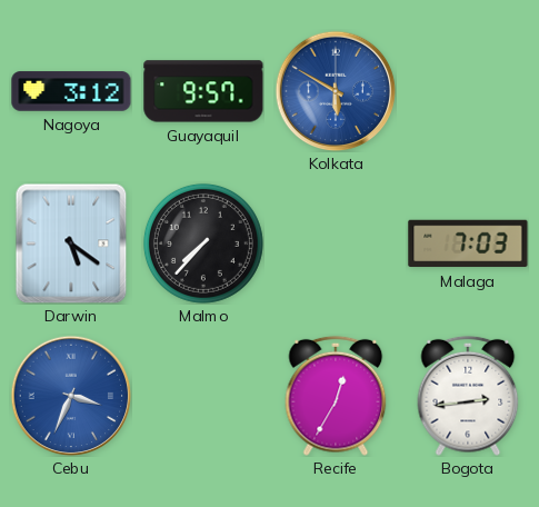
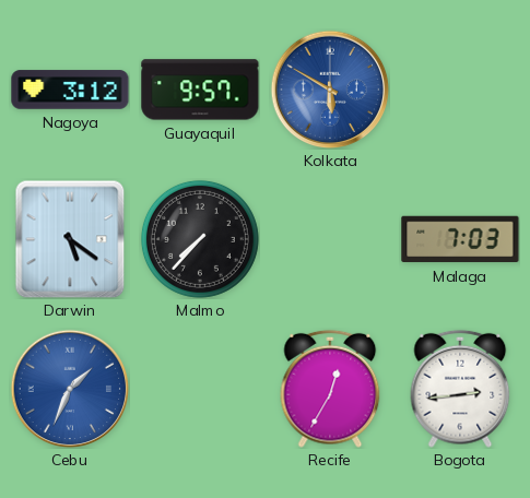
Cebu: 3:34 -> 1:34
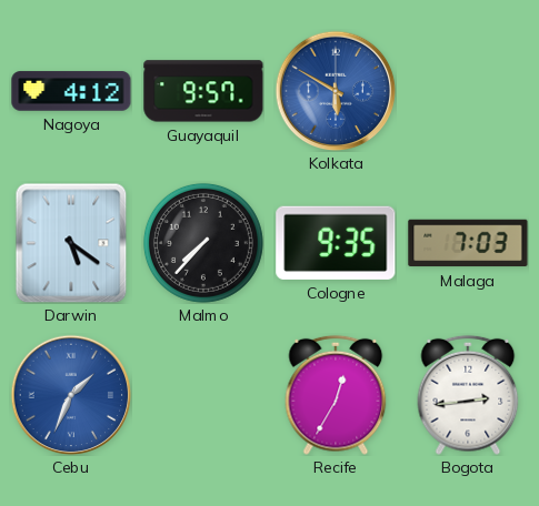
Nagoya: 3:12 -> 4:12
Cologne: none -> 9:35
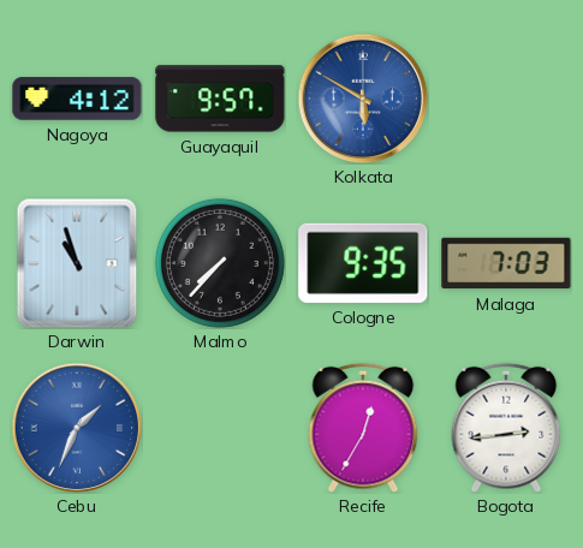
Darwin: 5:21 -> 10:57
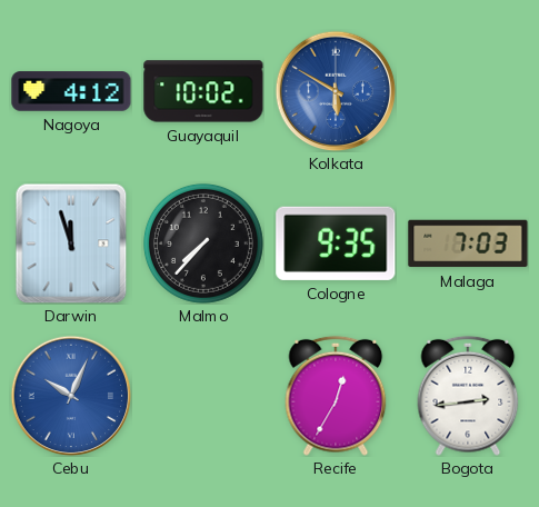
Guayaquil: 9:57 -> 10:02
Darwin: 10:57 -> 11:57
Cebu: 1:34 -> 10:04
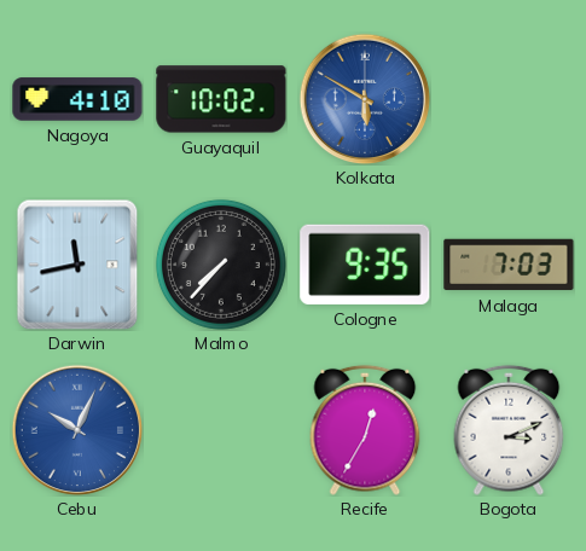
Nagoya: 4:12 -> 4:10
Darwin: 11:57 -> 11:43
Bogota: 2:44 -> 3:11
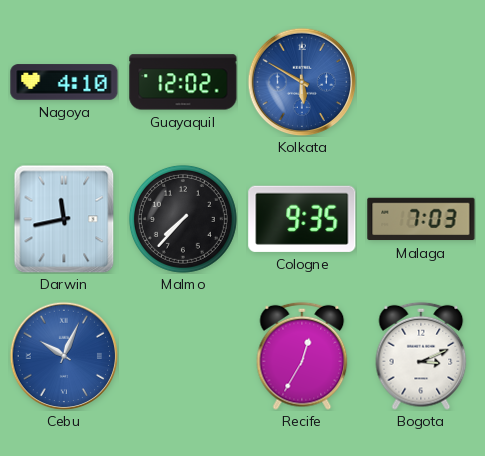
Guayaquil: 10:02 -> 12:02
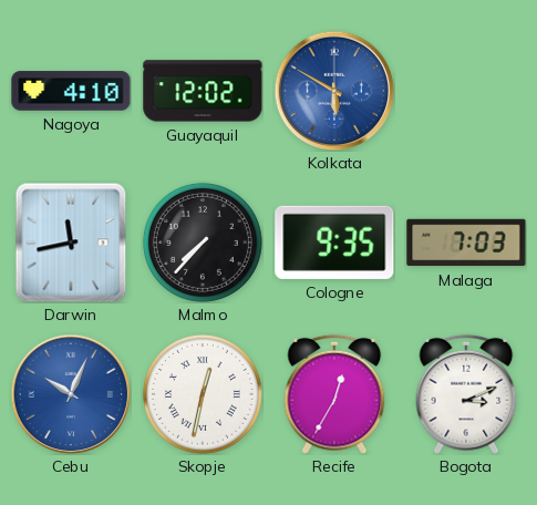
Skopje: none -> 12:32
